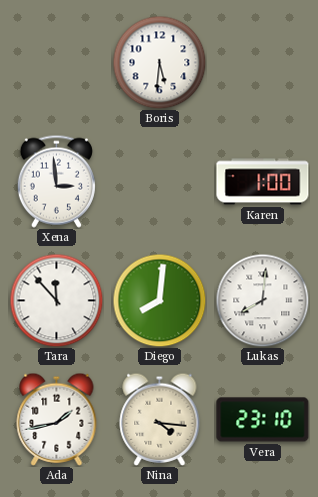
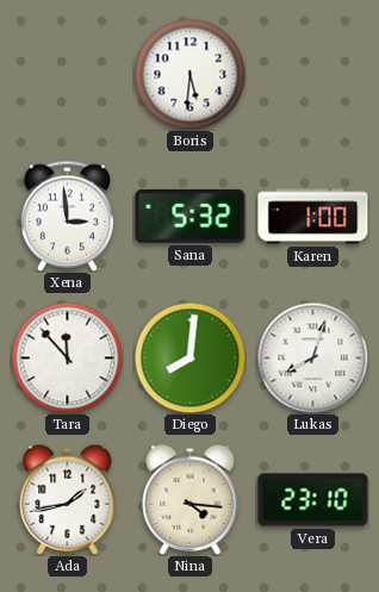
Sana: none -> 5:32
Lukas: 8:01 -> 8:03
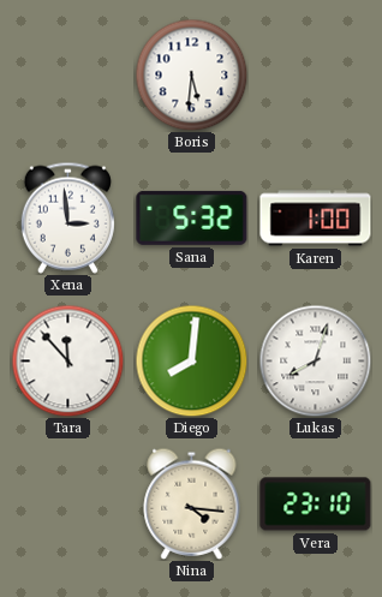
Ada: 1:43 -> none
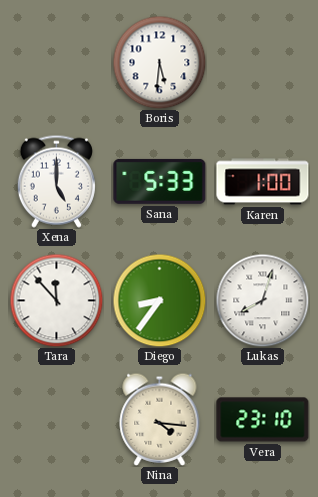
Xena: 2:59 -> 5:00
Sana: 5:32 -> 5:33
Diego: 8:01 -> 8:36
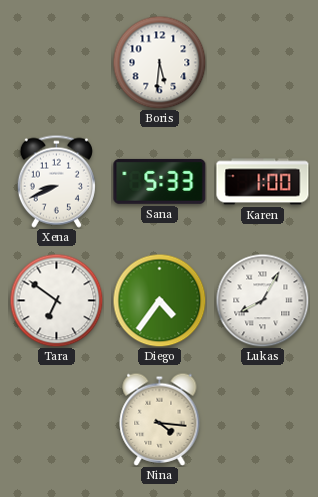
Xena: 5:00 -> 8:41
Tara: 11:53 -> 6:51
Diego: 8:36 -> 4:36
Lukas: 8:03 -> 8:05
Vera: 23:10 -> none
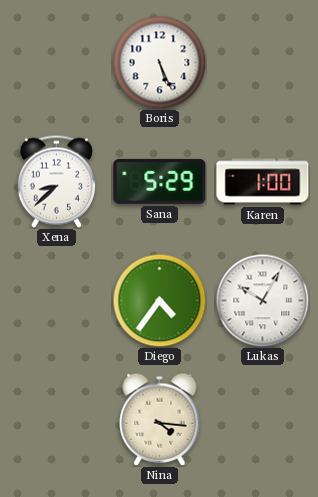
Boris: 5:31 -> 5:26
Xena: 8:41 -> 8:38
Sana: 5:33 -> 5:29
Tara: 6:51 -> none
Lukas: 8:05 -> 10:05
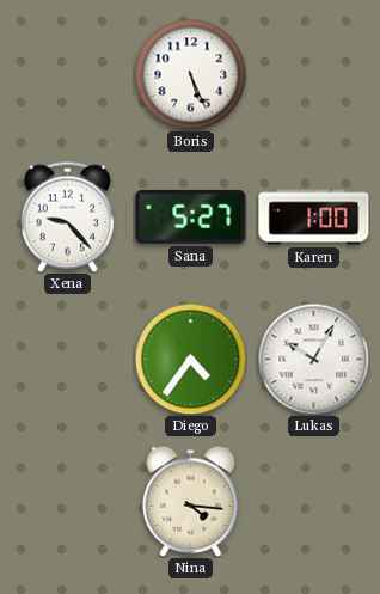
Xena: 8:38 -> 9:23
Sana: 5:29 -> 5:27
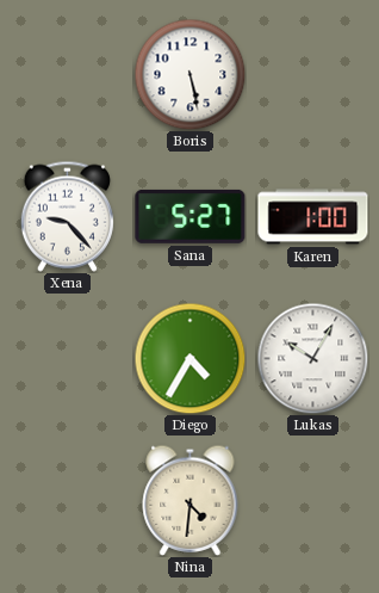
Boris: 5:26 -> 5:28
Diego: 4:36 -> 4:35
Nina: 4:16 -> 4:31
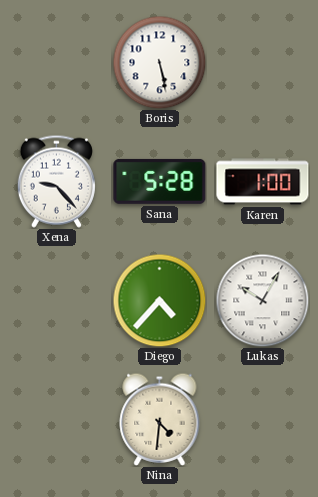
Sana: 5:27 -> 5:28
Diego: 4:35 -> 4:37
